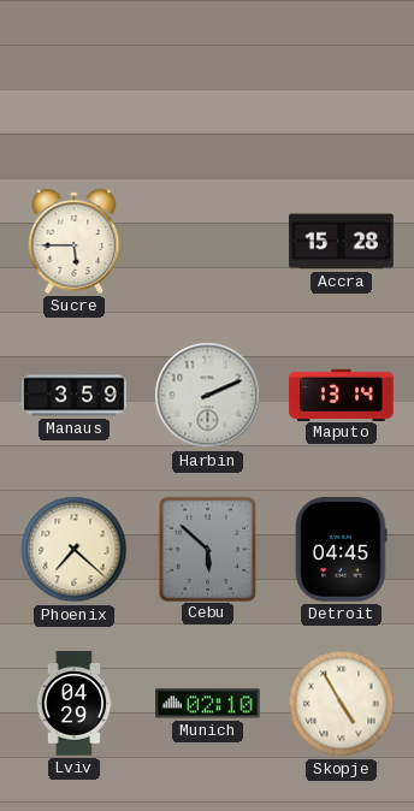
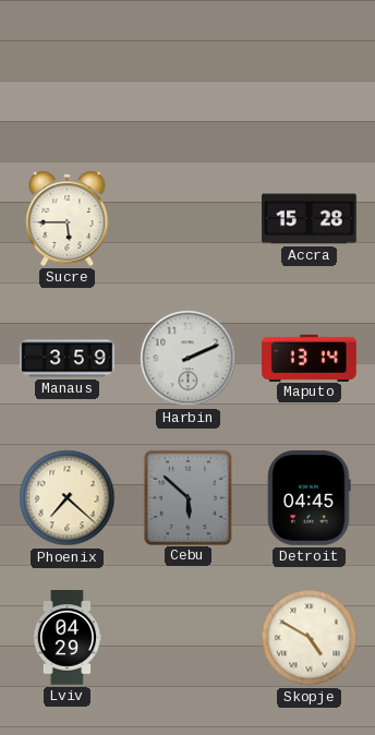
Munich: 02:10 -> none
Skopje: 4:55 -> 4:50
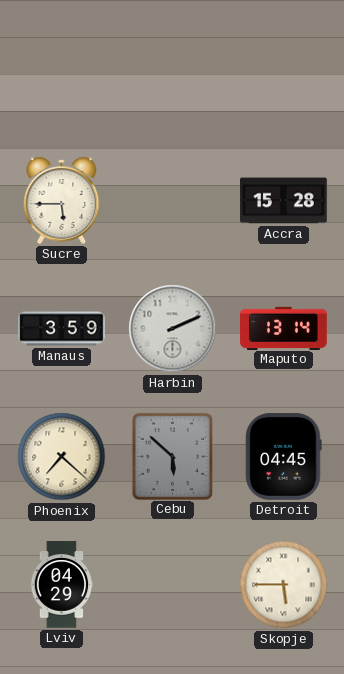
Skopje: 4:50 -> 5:45
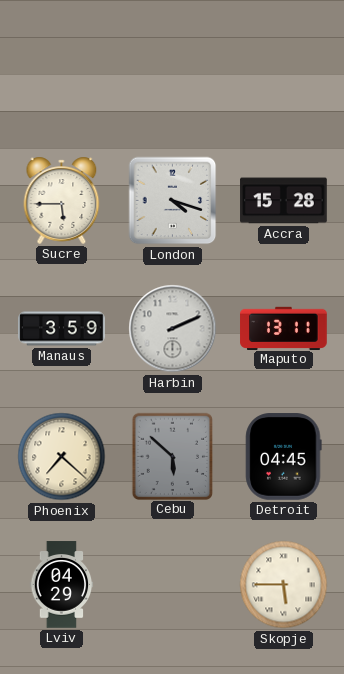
London: none -> 4:18
Maputo: 13:14 -> 13:11
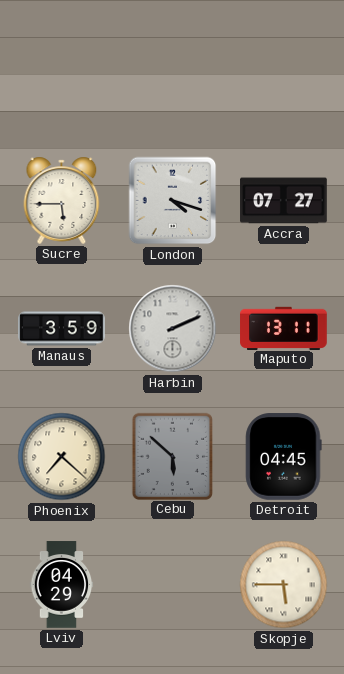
Accra: 15:28 -> 07:27
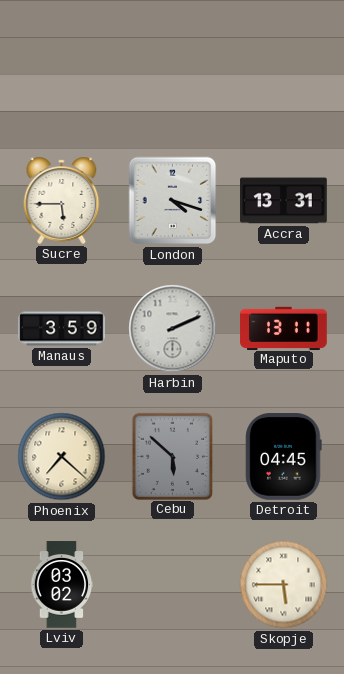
Accra: 07:27 -> 13:31
Lviv: 04:29 -> 03:02
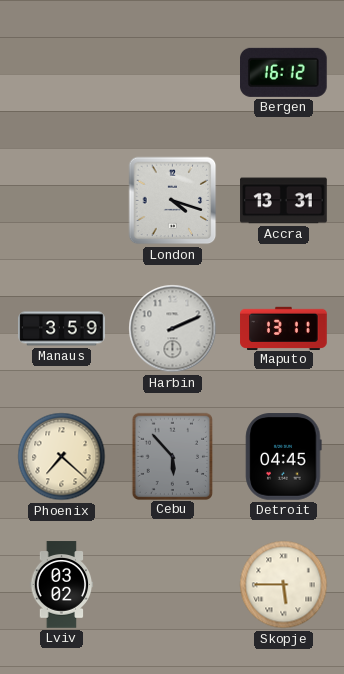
Bergen: none -> 16:12
Sucre: 5:45 -> none
Cebu: 5:52 -> 5:53
